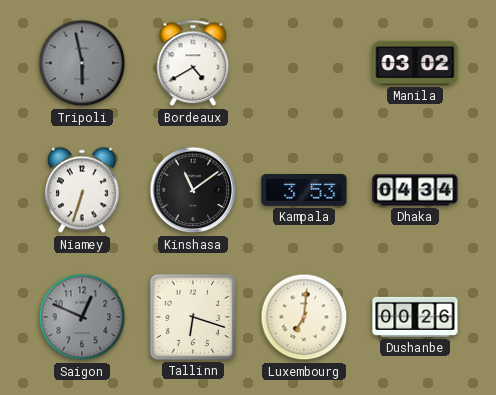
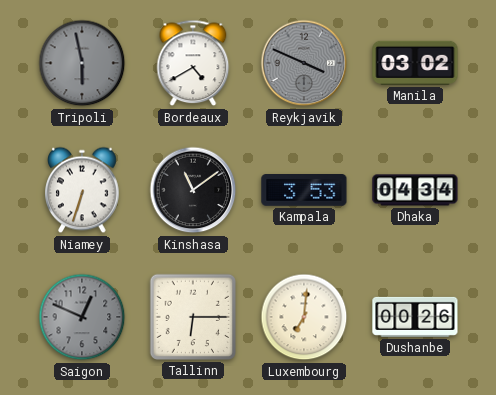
Reykjavik: none -> 3:49
Tallinn: 6:18 -> 6:15
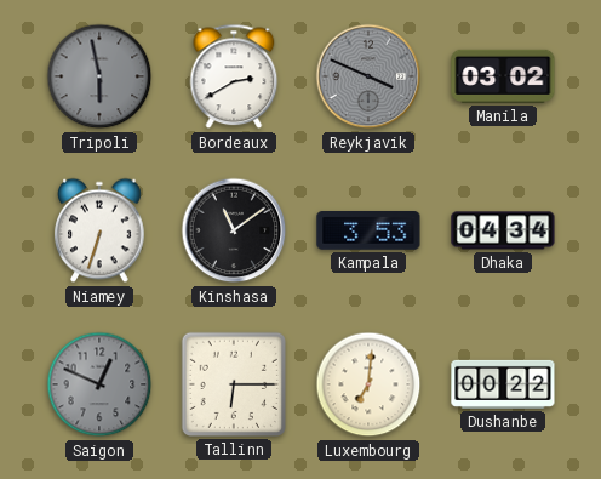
Bordeaux: 4:40 -> 2:40
Dushanbe: 00:26 -> 00:22
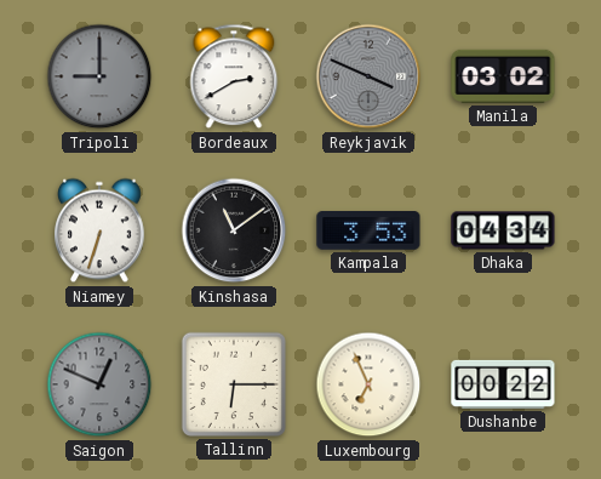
Tripoli: 5:58 -> 9:00
Luxembourg: 7:01 -> 6:56
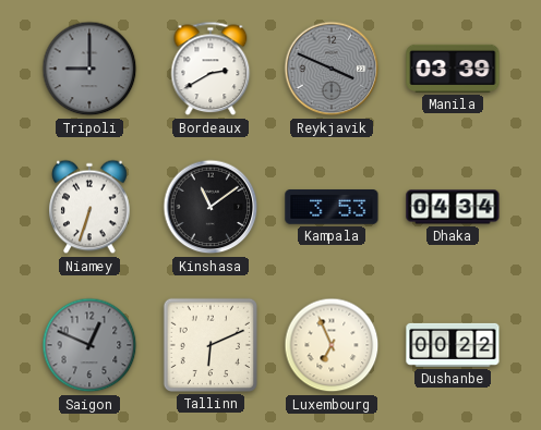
Manila: 03:02 -> 03:39
Tallinn: 6:15 -> 6:11
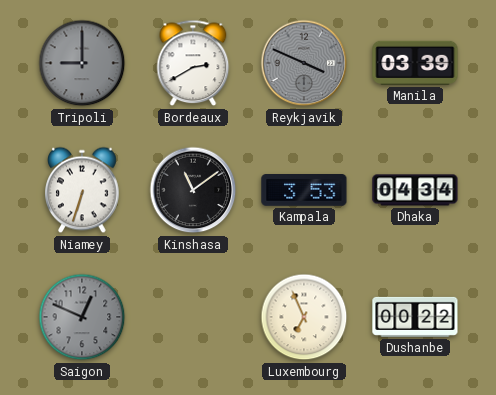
Tallinn: 6:11 -> none
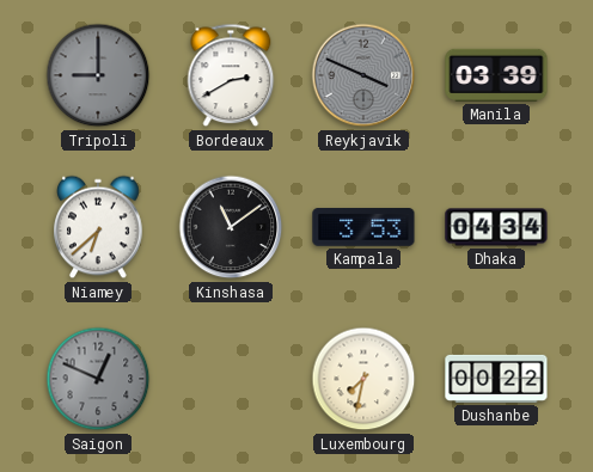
Niamey: 6:33 -> 6:38
Luxembourg: 6:56 -> 7:32
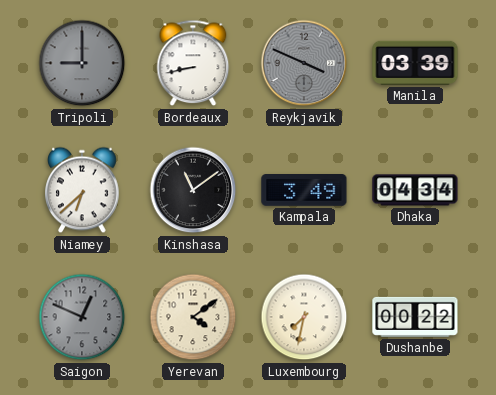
Bordeaux: 2:40 -> 8:43
Kampala: 3:53 -> 3:49
Yerevan: none -> 4:09
